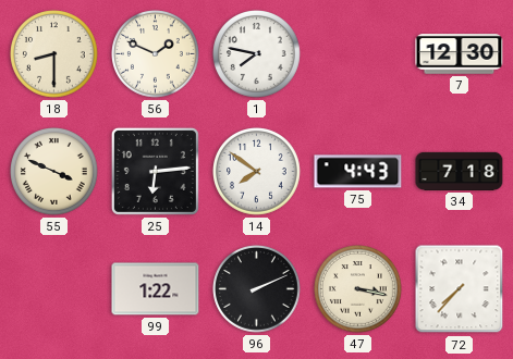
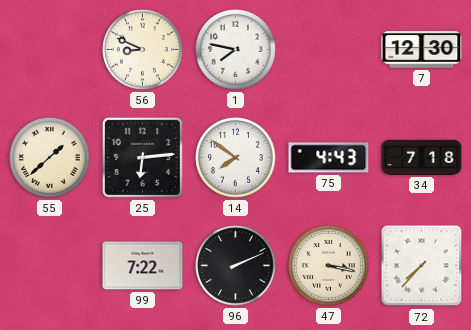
18: 8:30 -> none
56: 1:49 -> 8:49
55: 3:49 -> 1:38
99: 1:22 -> 7:22
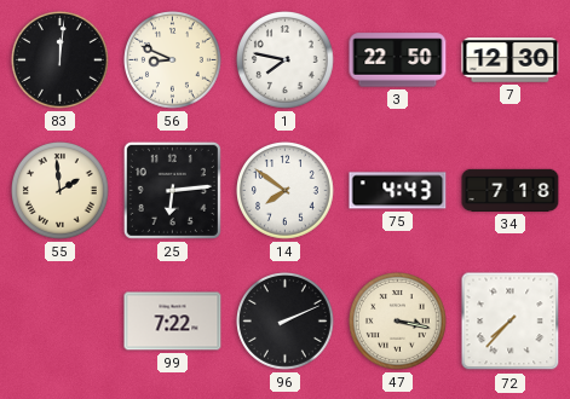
83: none -> 12:01
3: none -> 22:50
55: 1:38 -> 1:59
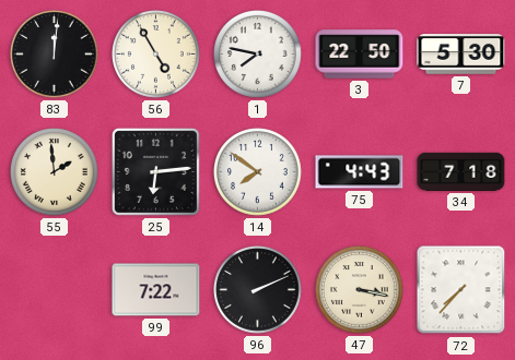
56: 8:49 -> 4:55
7: 12:30 -> 5:30
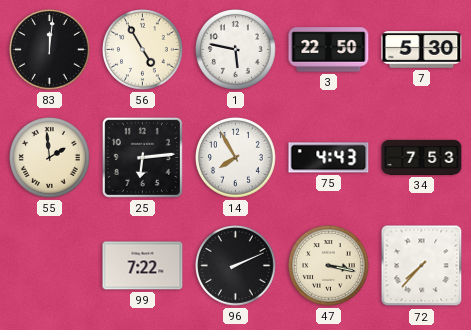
1: 7:47 -> 5:47
14: 7:51 -> 7:55
34: 7:18 -> 7:53
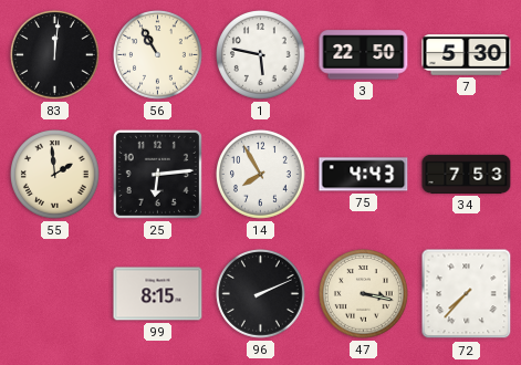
56: 4:55 -> 10:55
99: 7:22 -> 8:15
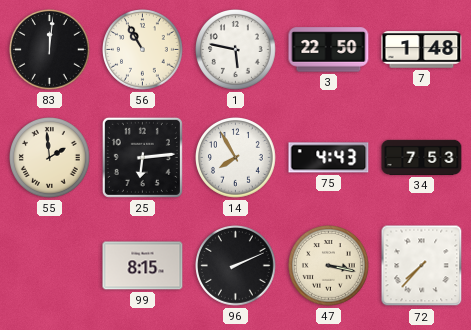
7: 5:30 -> 1:48
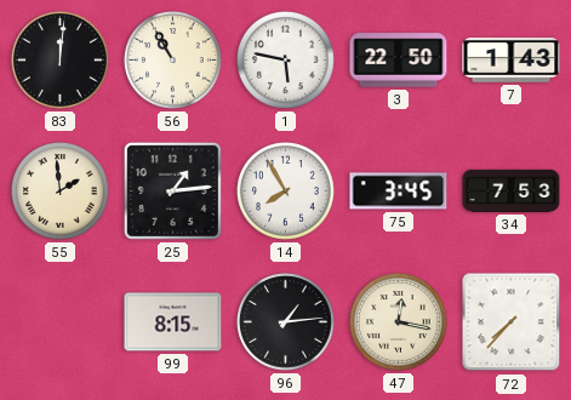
7: 1:48 -> 1:43
25: 6:14 -> 1:14
75: 4:43 -> 3:45
96: 2:11 -> 1:14
47: 3:17 -> 12:17
